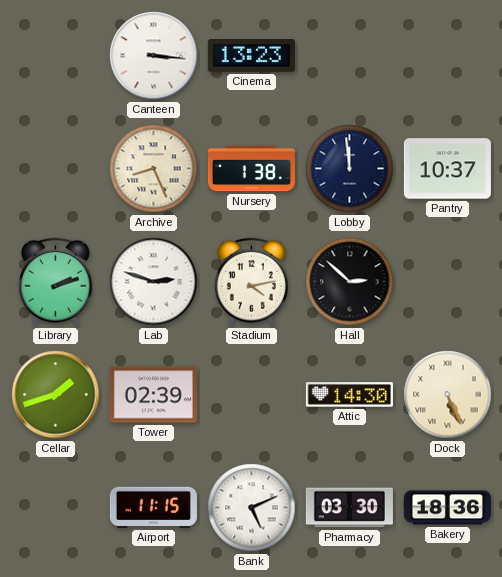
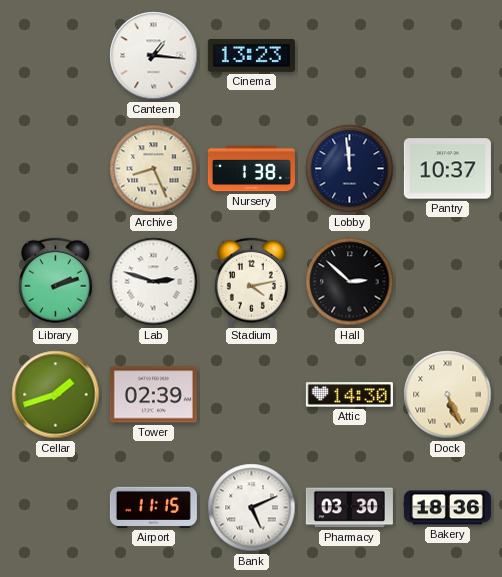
Canteen: 3:16 -> 1:16
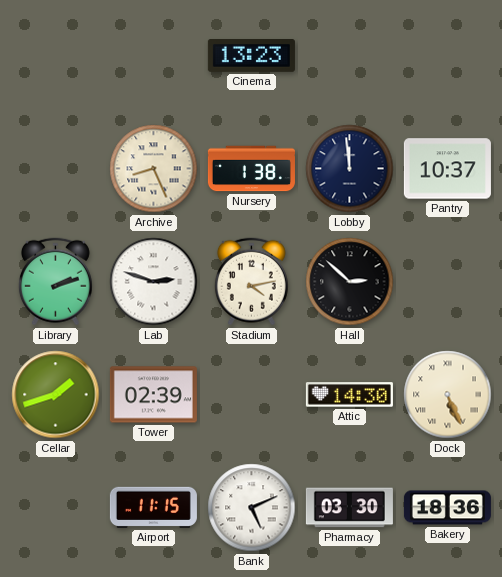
Canteen: 1:16 -> none
